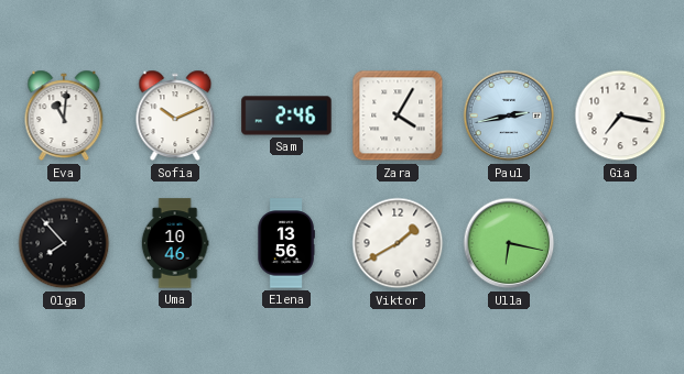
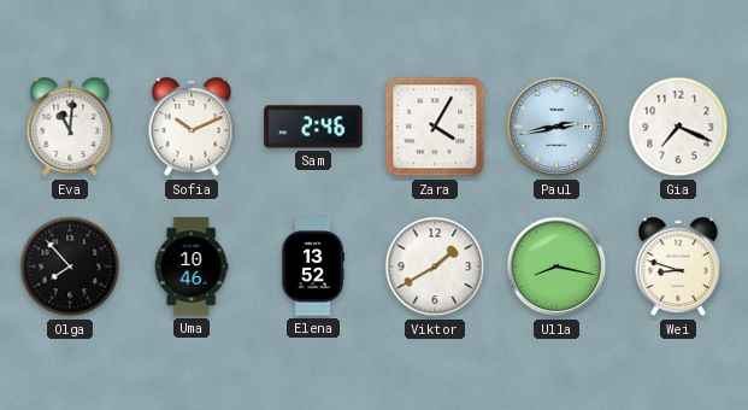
Gia: 7:17 -> 7:19
Elena: 13:56 -> 13:52
Ulla: 6:17 -> 8:17
Wei: none -> 8:48
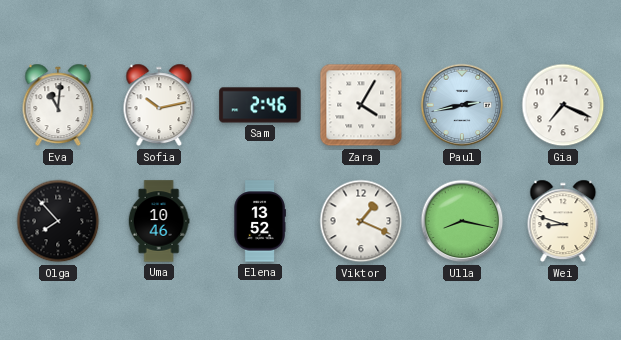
Sofia: 10:11 -> 10:13
Viktor: 1:40 -> 1:19
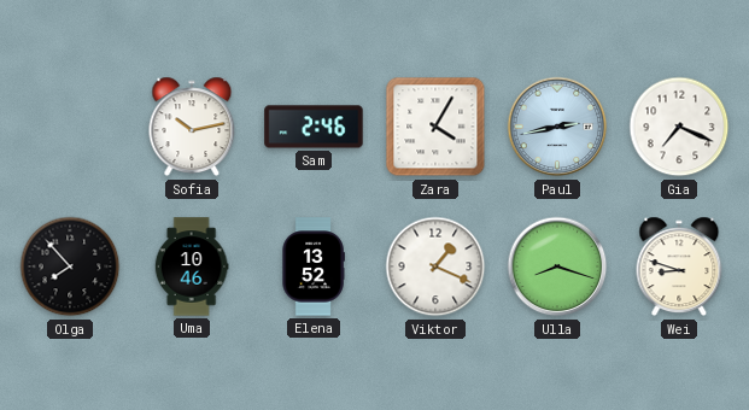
Eva: 11:01 -> none
Ulla: 8:17 -> 8:18
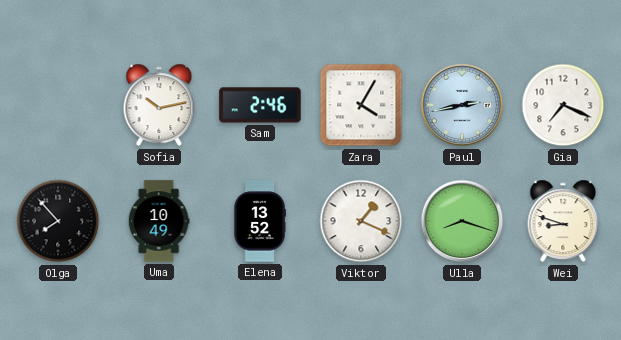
Uma: 10:46 -> 10:49
